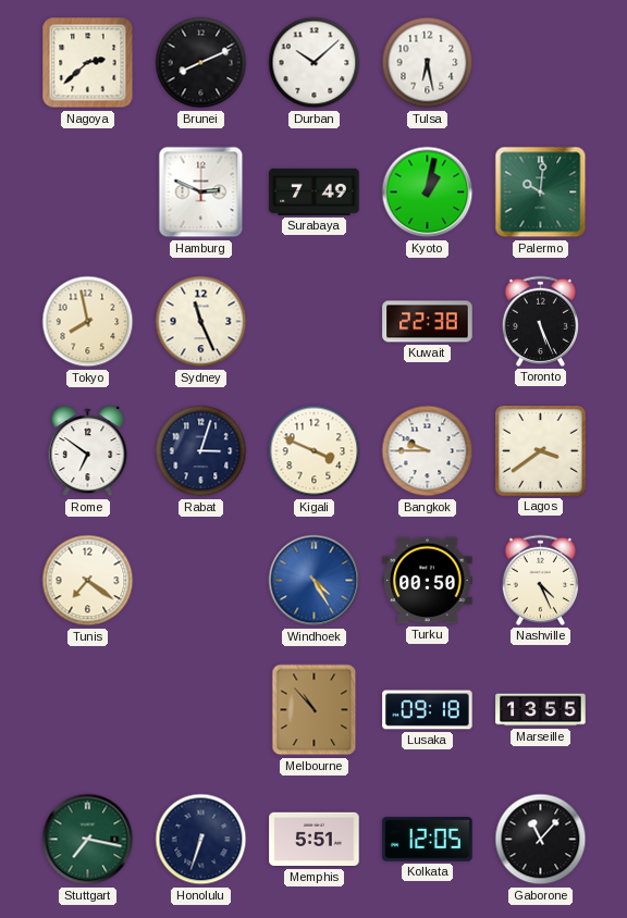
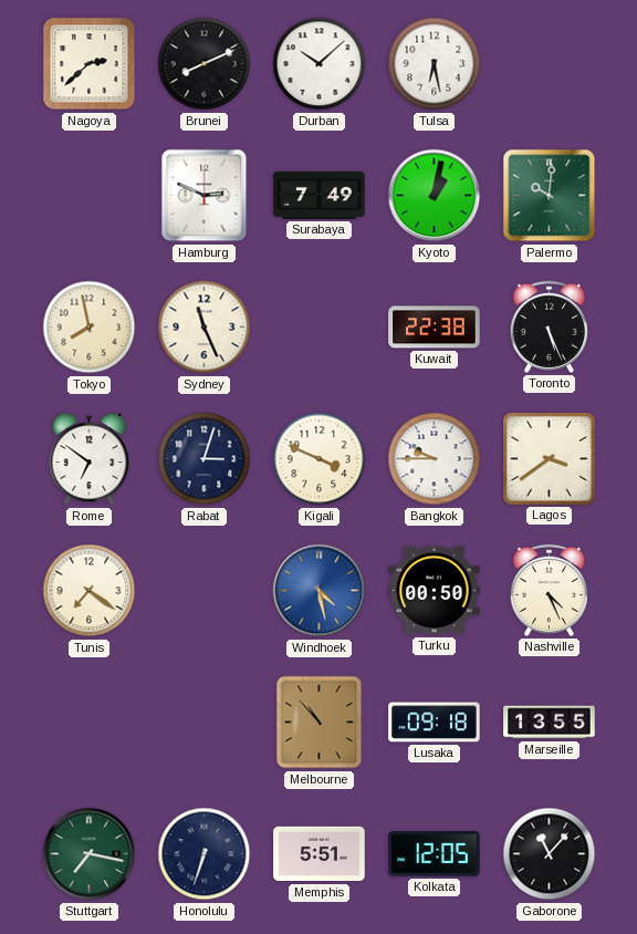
Windhoek: 4:25 -> 4:28
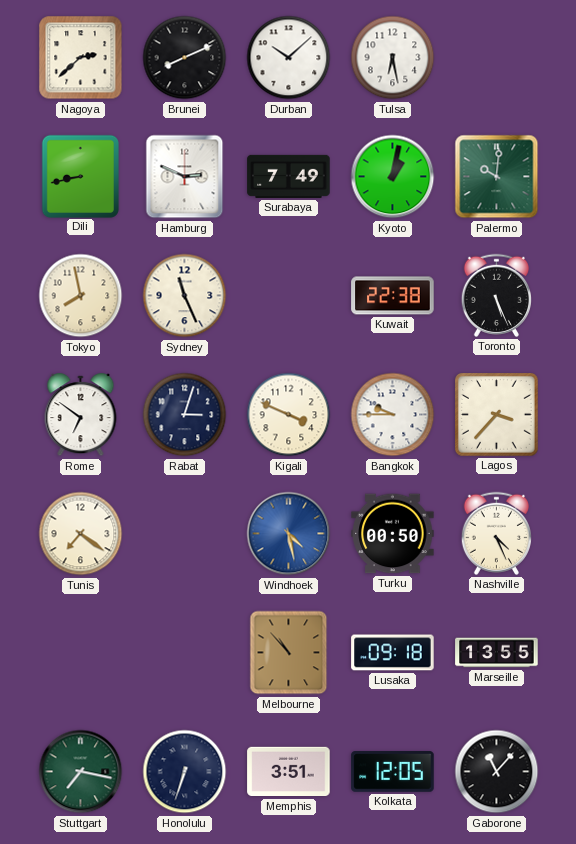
Dili: none -> 8:43
Lagos: 3:39 -> 3:37
Memphis: 5:51 -> 3:51
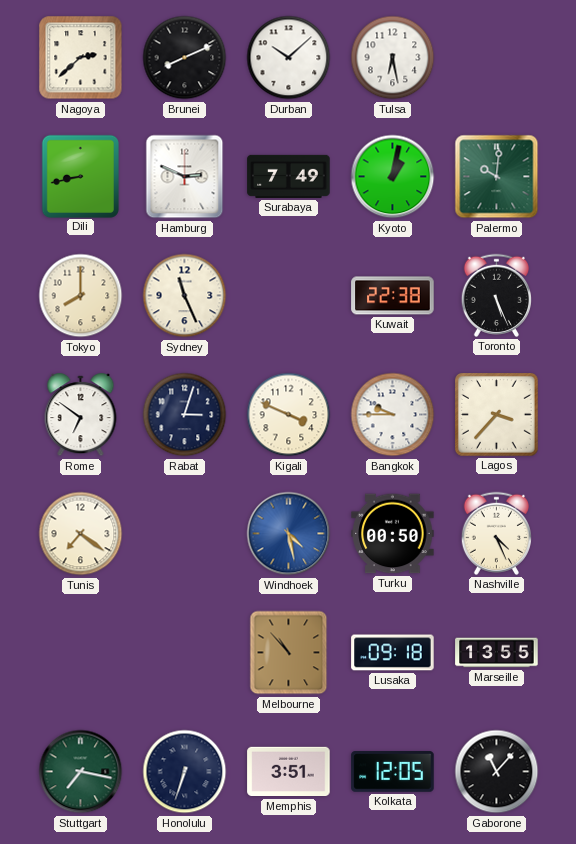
Tokyo: 7:58 -> 8:00
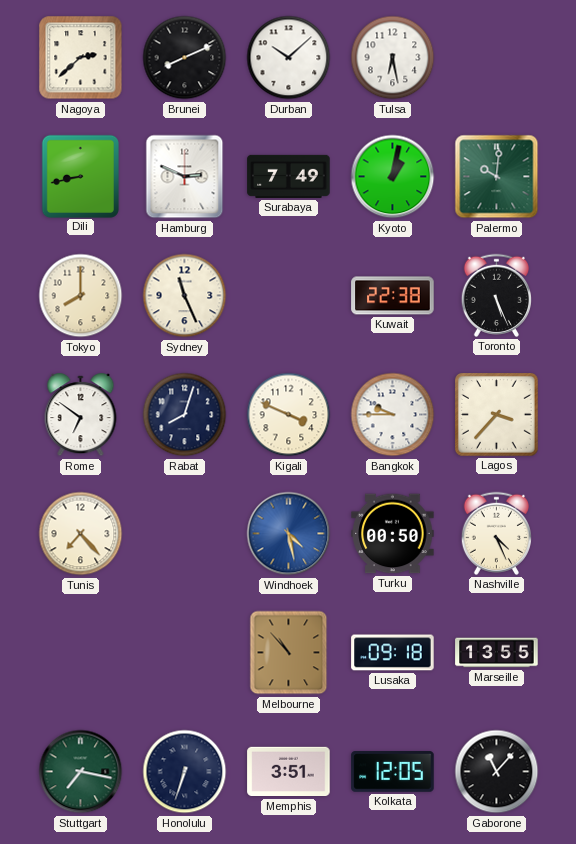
Rabat: 3:03 -> 8:03
Tunis: 7:21 -> 7:23
